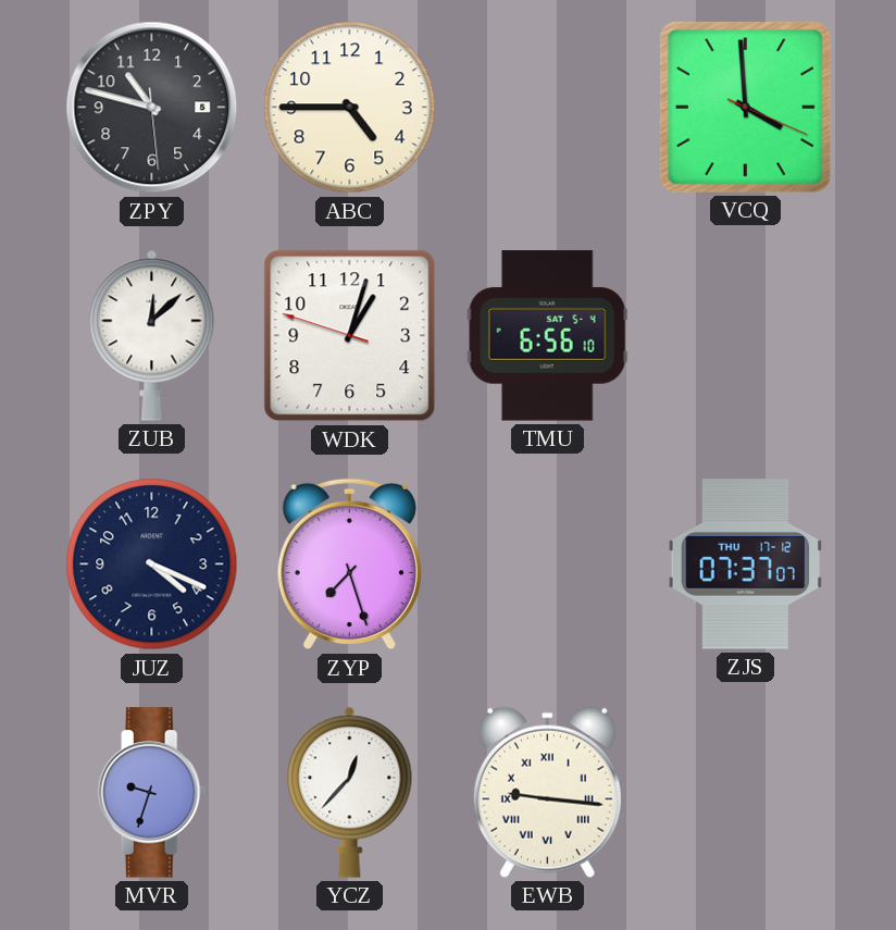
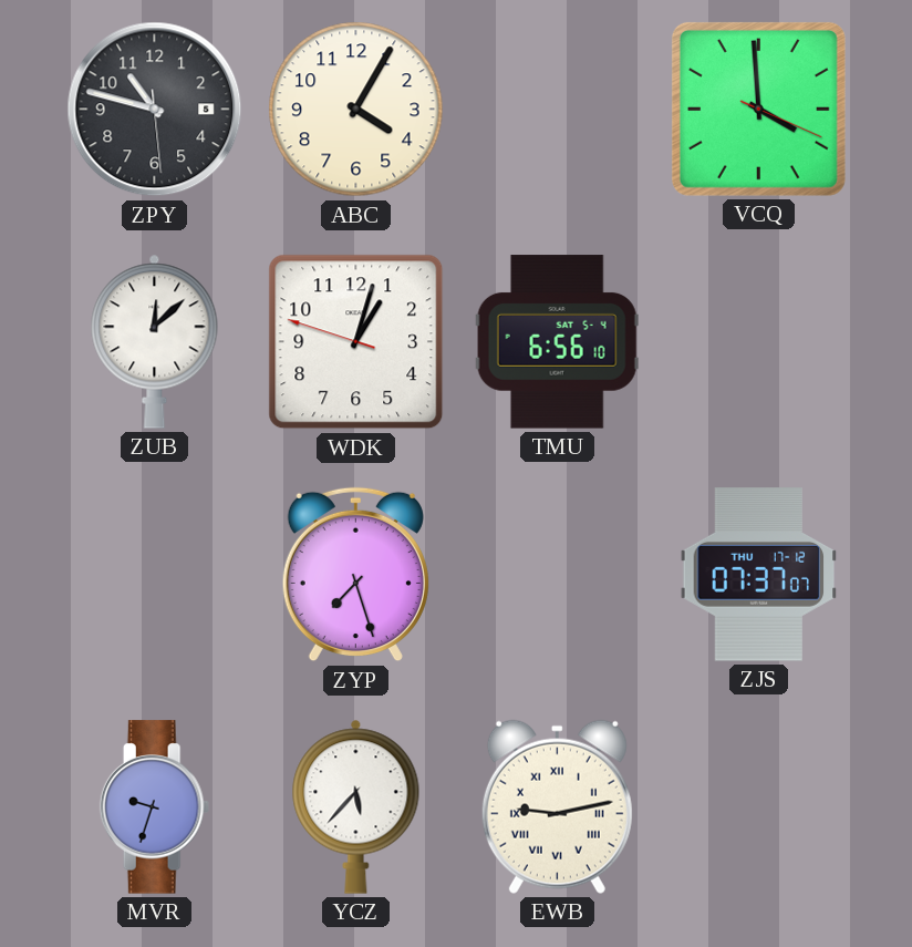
ABC: 4:45 -> 4:05
JUZ: 4:19 -> none
YCZ: 12:37 -> 5:37
EWB: 9:16 -> 9:13
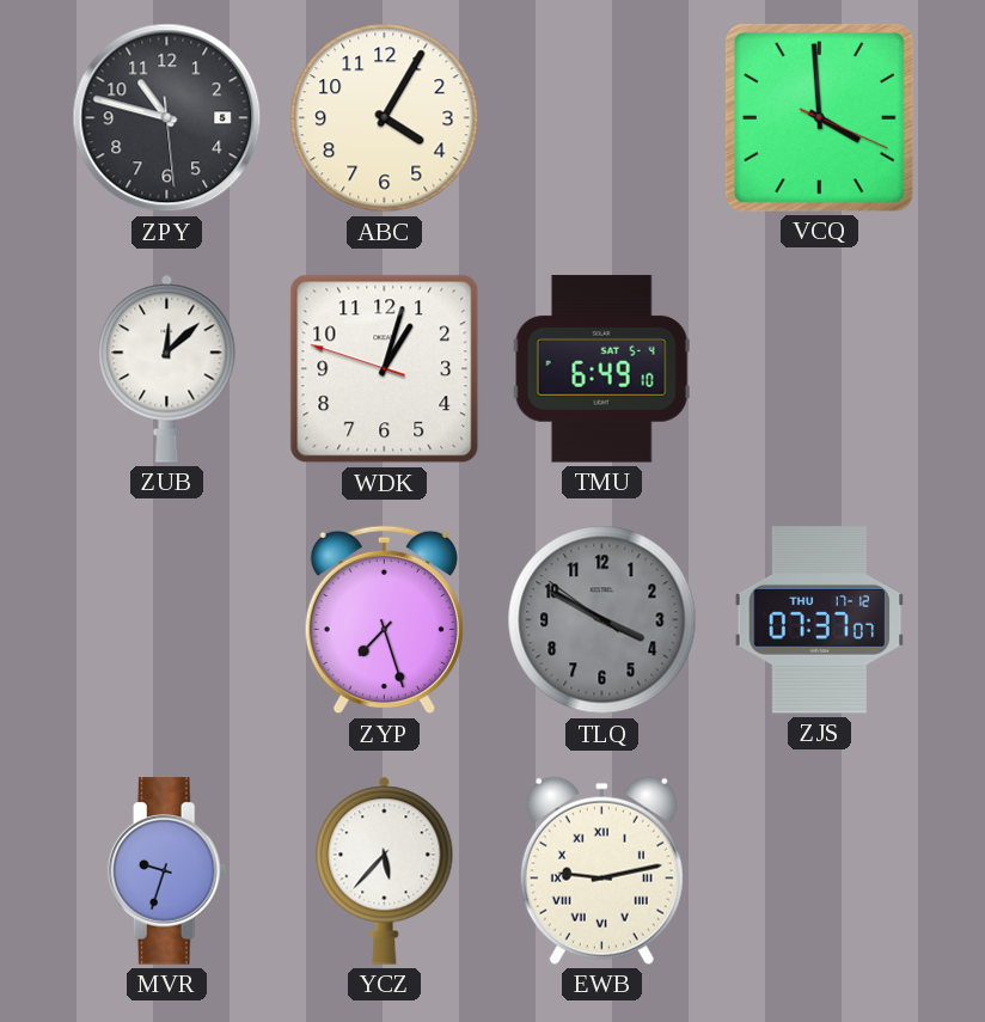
TMU: 6:56 -> 6:49
TLQ: none -> 3:49
